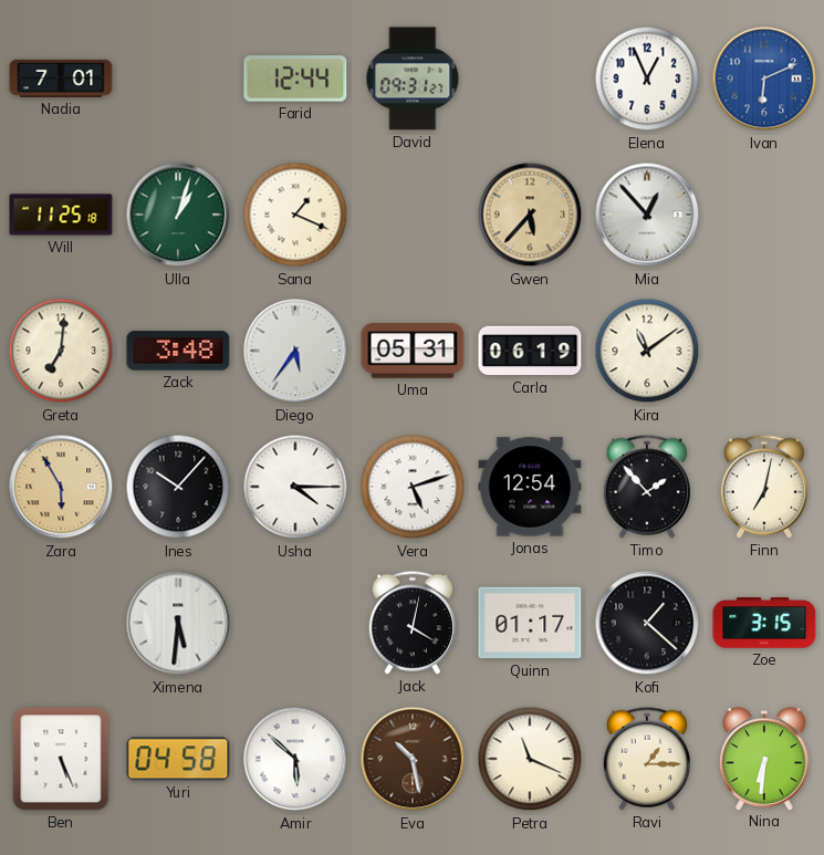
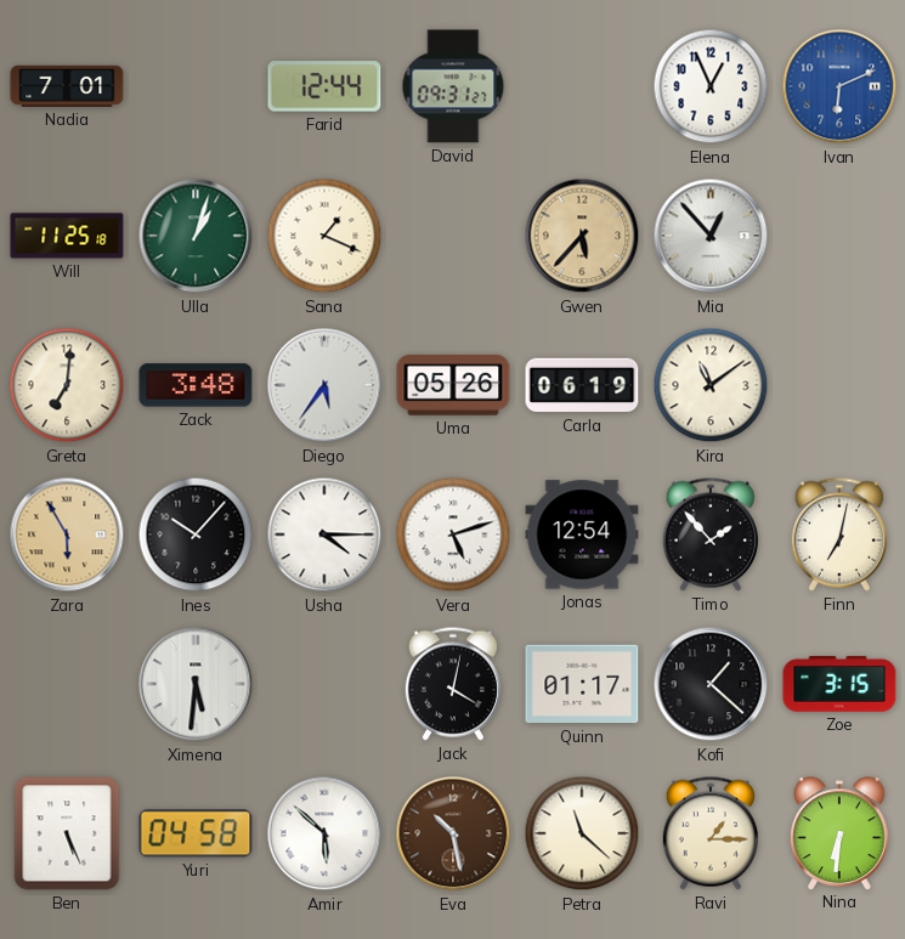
Uma: 05:31 -> 05:26
Petra: 11:19 -> 11:22
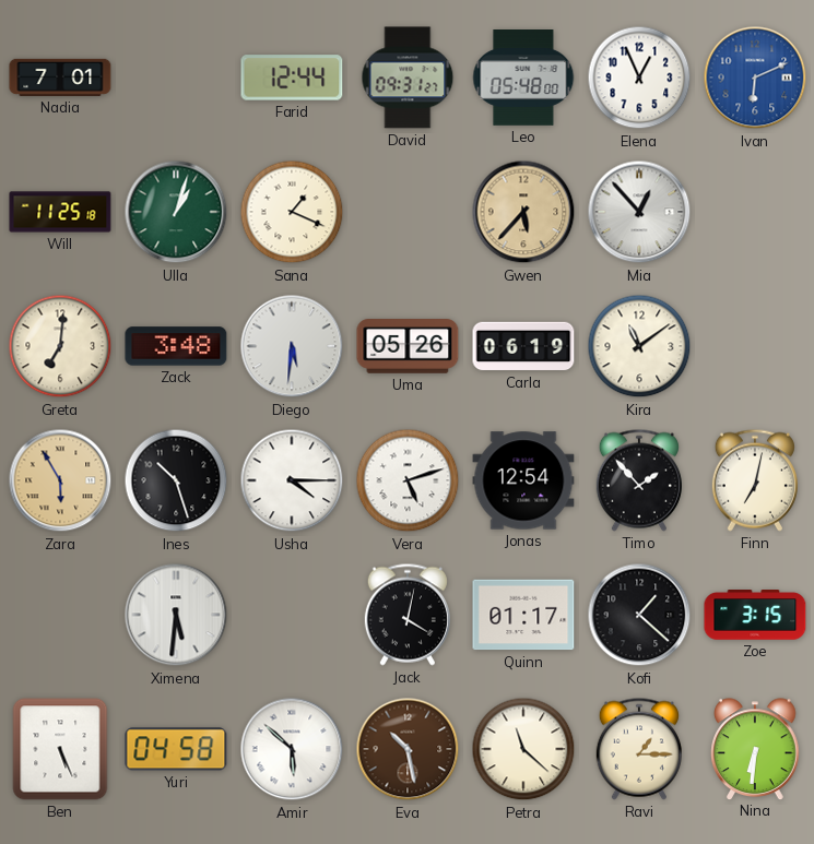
Leo: none -> 05:48
Diego: 5:36 -> 5:31
Ines: 10:07 -> 10:27
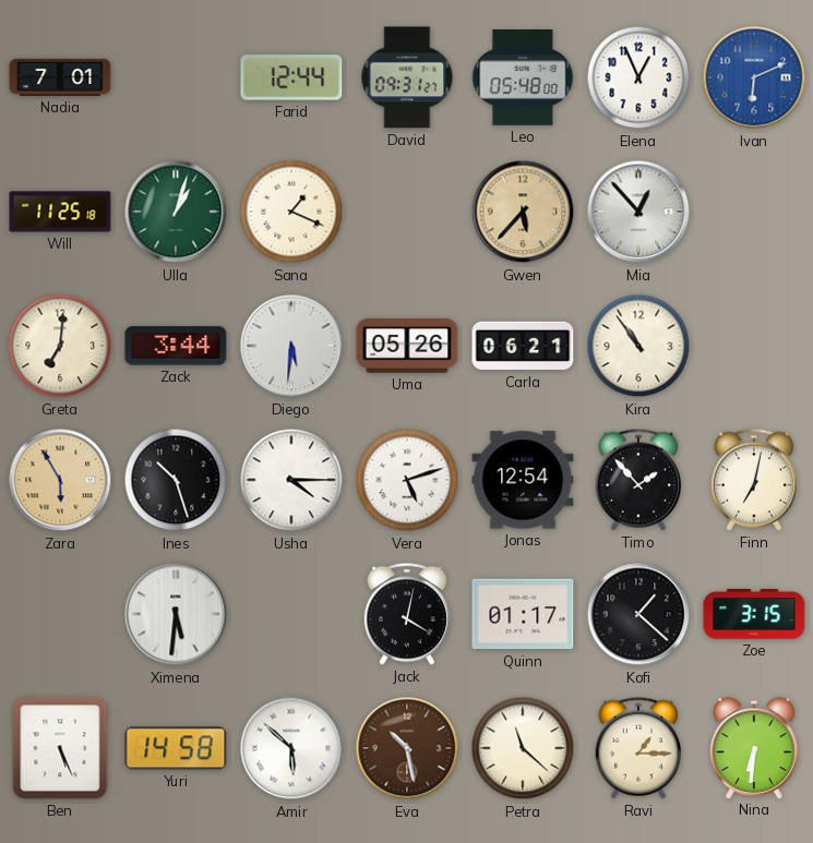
Zack: 3:48 -> 3:44
Carla: 06:19 -> 06:21
Kira: 11:09 -> 10:54
Yuri: 04:58 -> 14:58
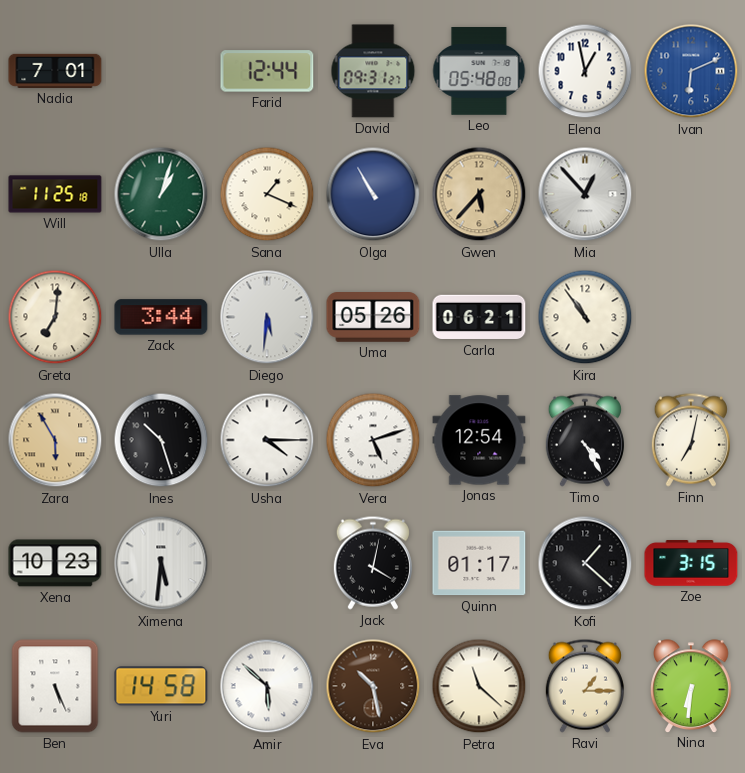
Elena: 12:56 -> 12:58
Olga: none -> 10:55
Timo: 1:53 -> 4:25
Xena: none -> 10:23
